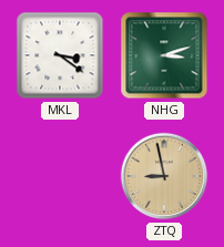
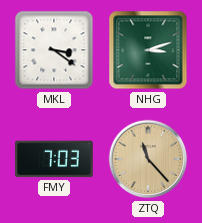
FMY: none -> 7:03
ZTQ: 8:58 -> 11:23
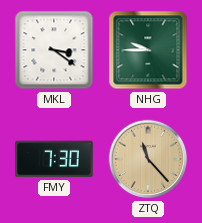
NHG: 3:12 -> 9:45
FMY: 7:03 -> 7:30
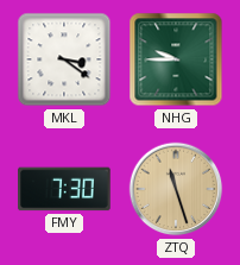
ZTQ: 11:23 -> 11:27
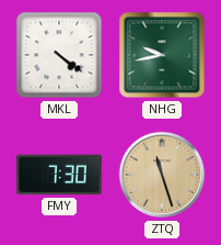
MKL: 3:21 -> 4:21
NHG: 9:45 -> 9:43
